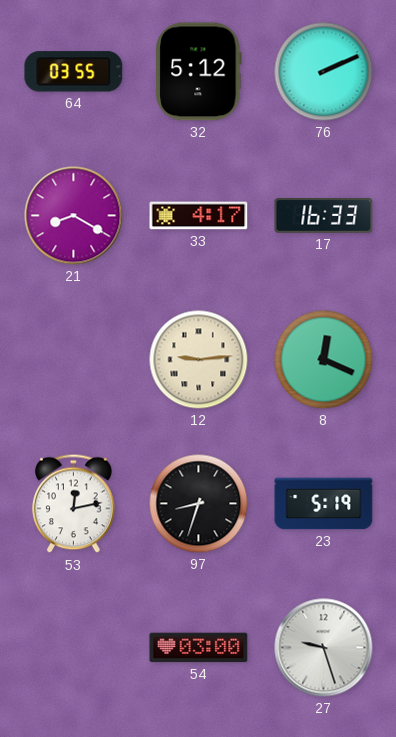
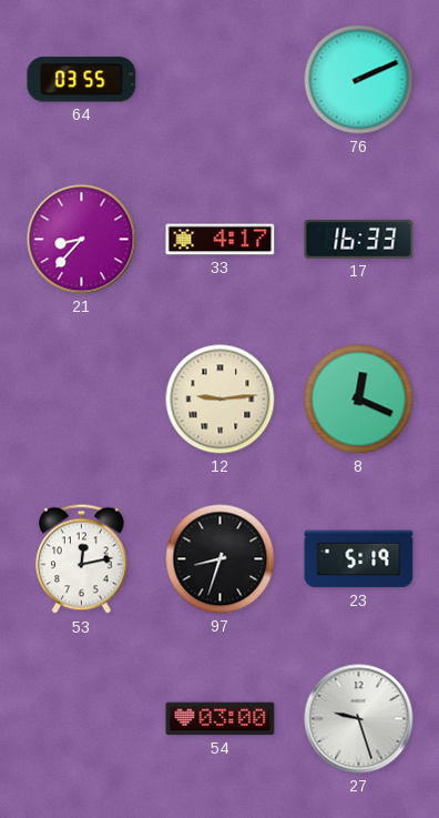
32: 5:12 -> none
21: 8:20 -> 8:37
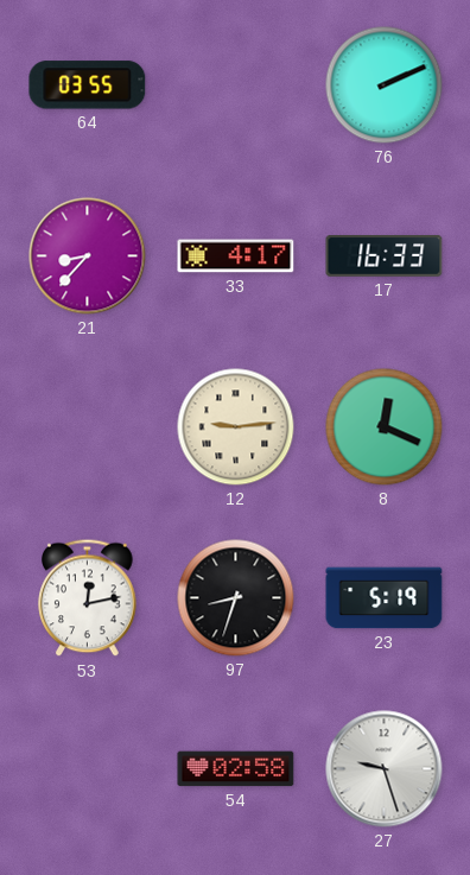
54: 03:00 -> 02:58
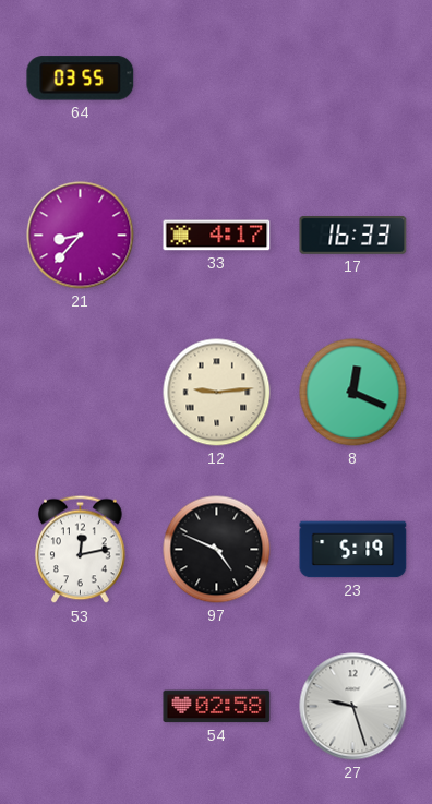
76: 2:11 -> none
97: 8:33 -> 4:49
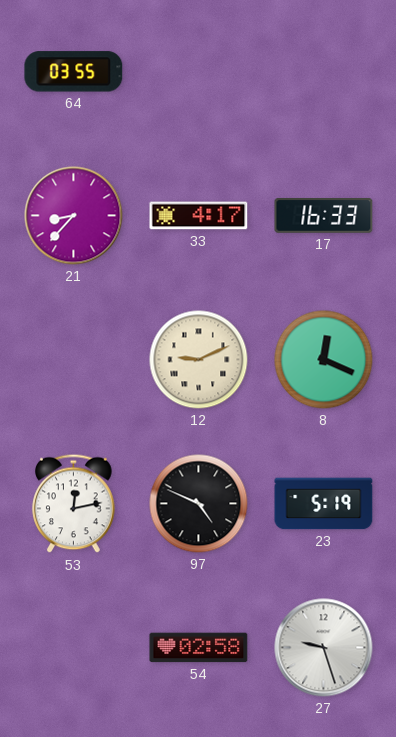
12: 9:14 -> 9:11
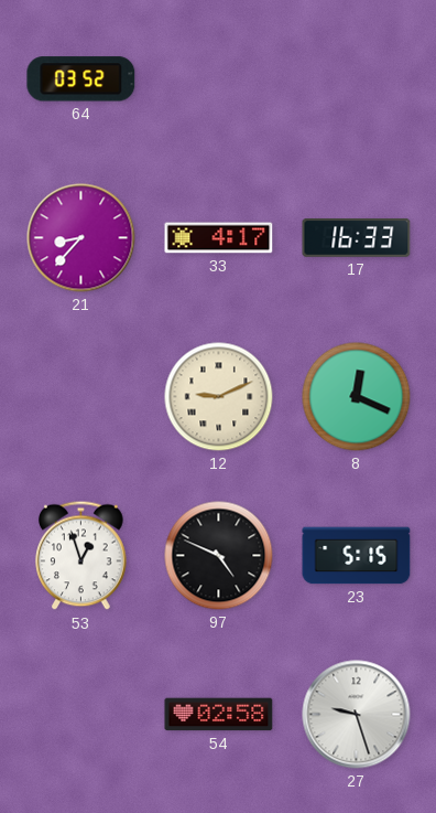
64: 03:55 -> 03:52
53: 12:13 -> 12:57
23: 5:19 -> 5:15
